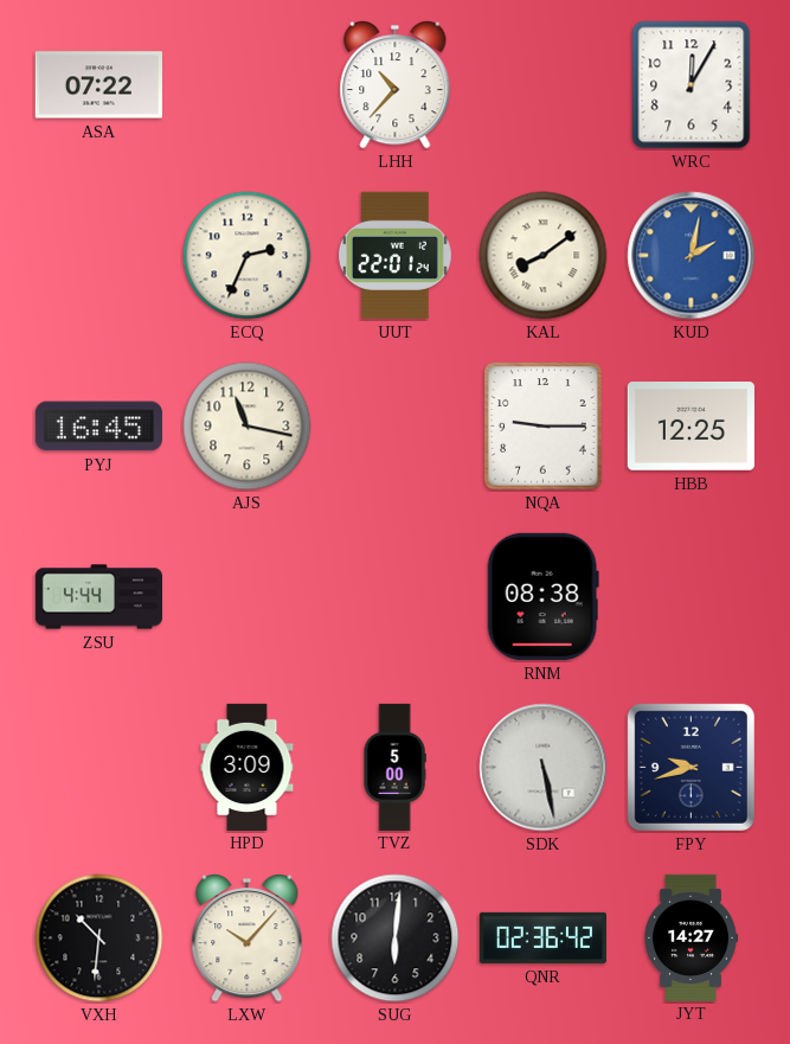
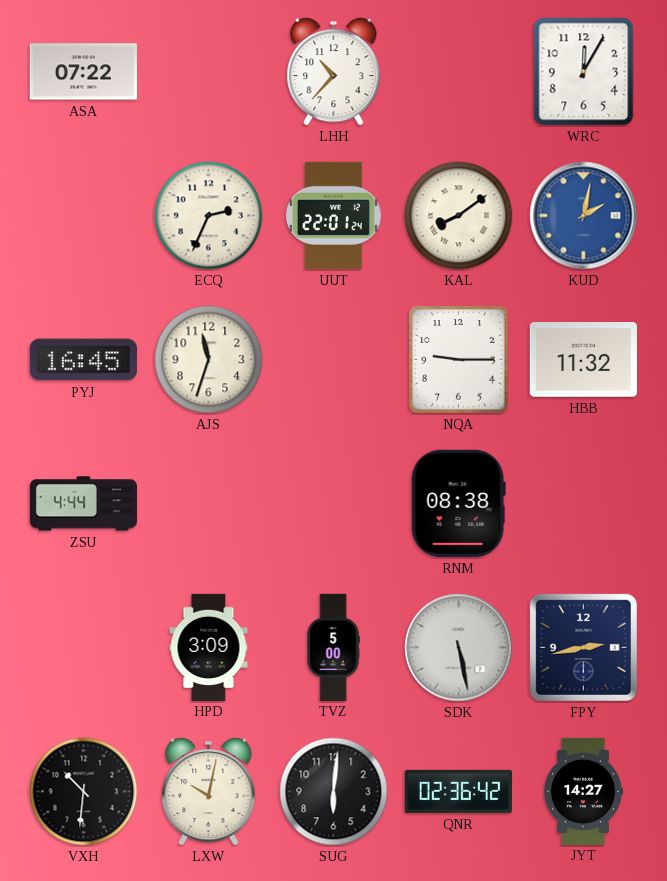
AJS: 11:17 -> 11:33
HBB: 12:25 -> 11:32
FPY: 9:42 -> 2:43
LXW: 10:07 -> 10:02
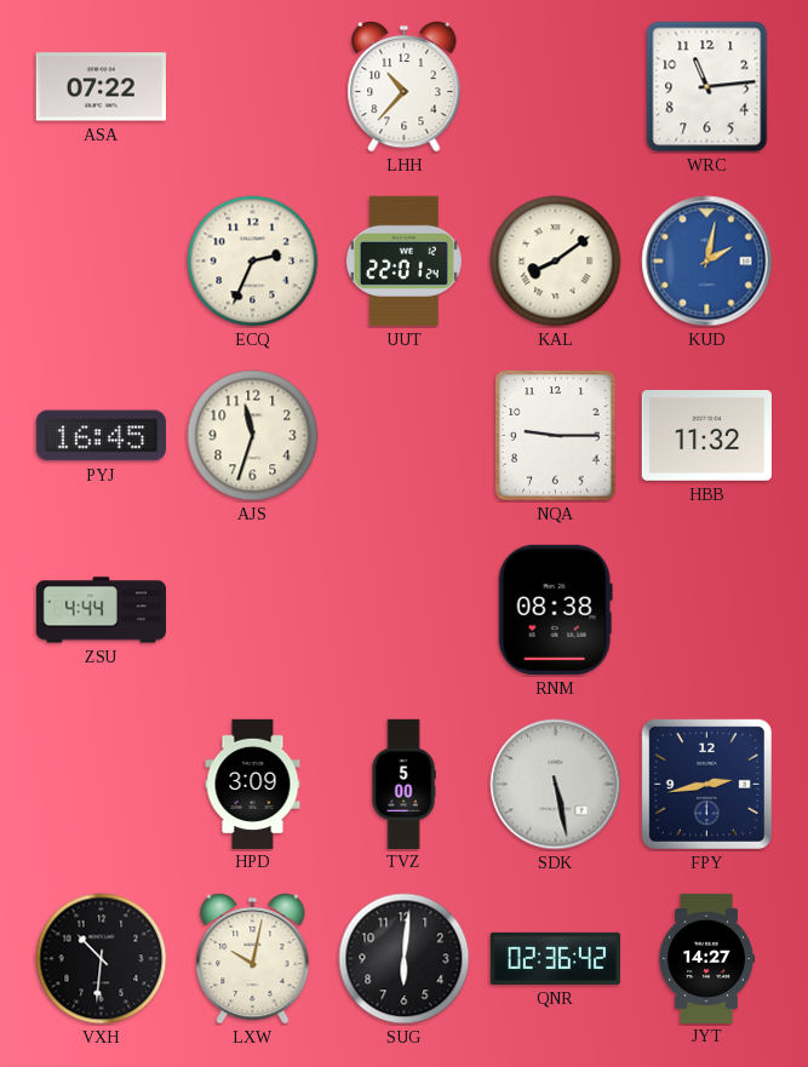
WRC: 12:05 -> 11:14
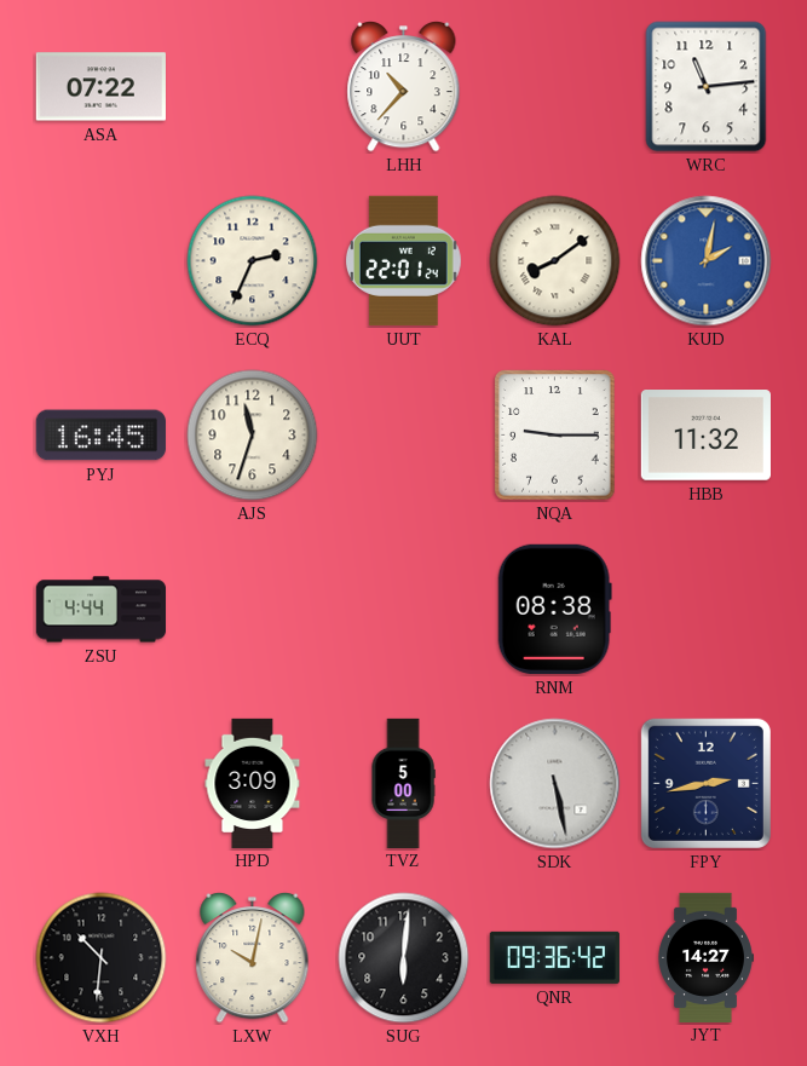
QNR: 02:36 -> 09:36
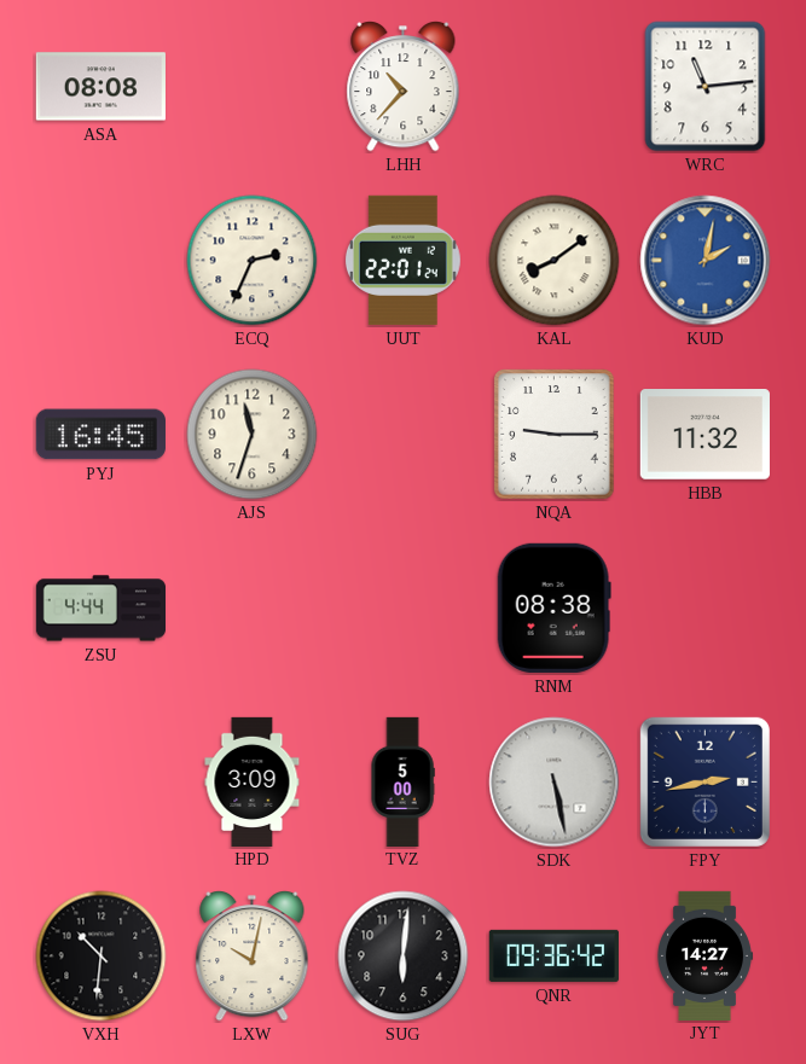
ASA: 07:22 -> 08:08
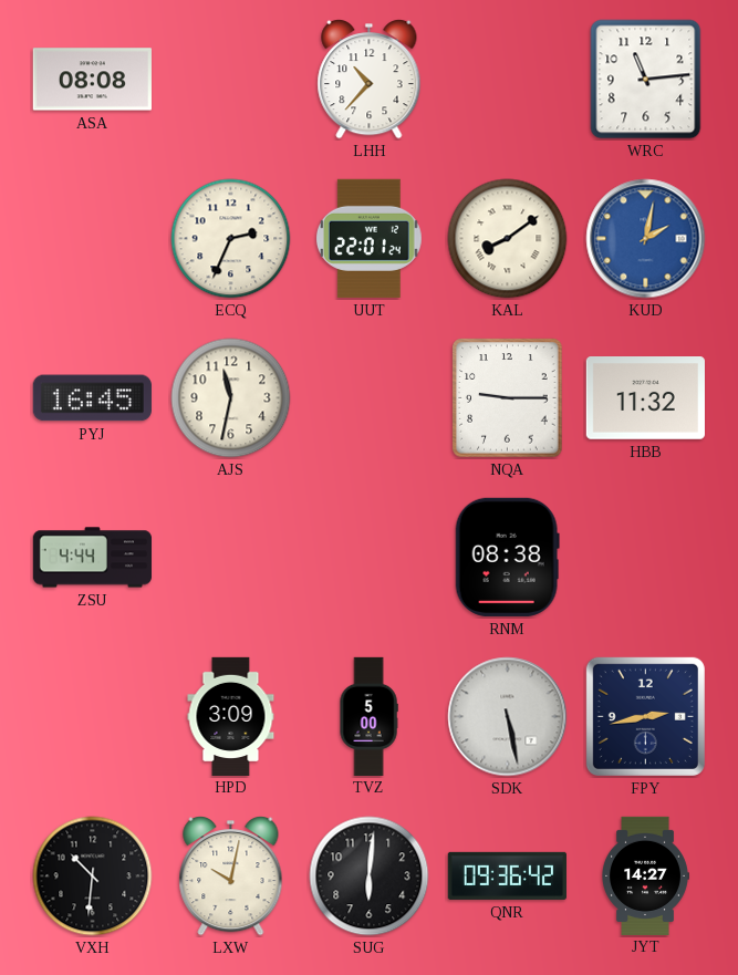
AJS: 11:33 -> 11:32
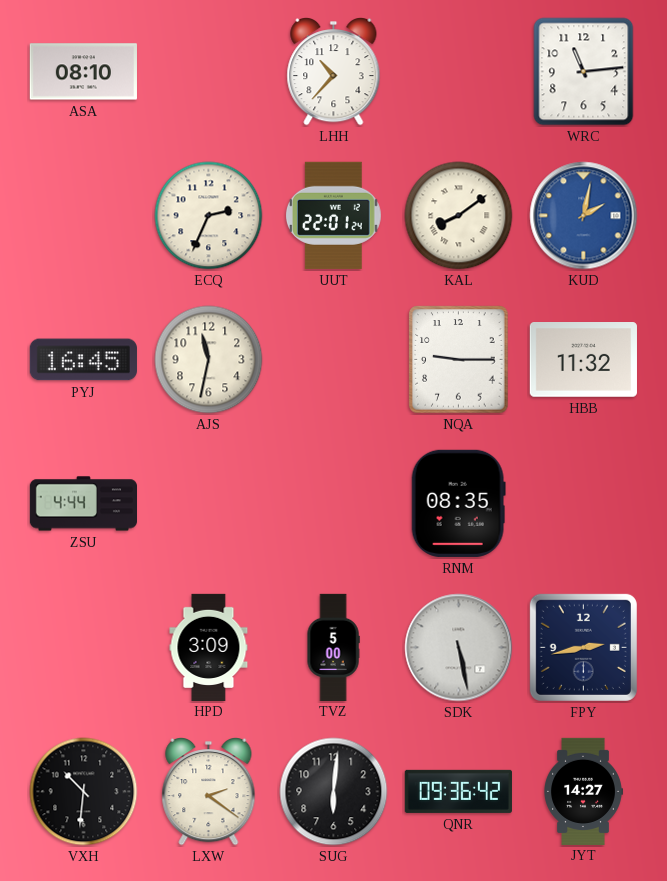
ASA: 08:08 -> 08:10
RNM: 08:38 -> 08:35
LXW: 10:02 -> 2:21
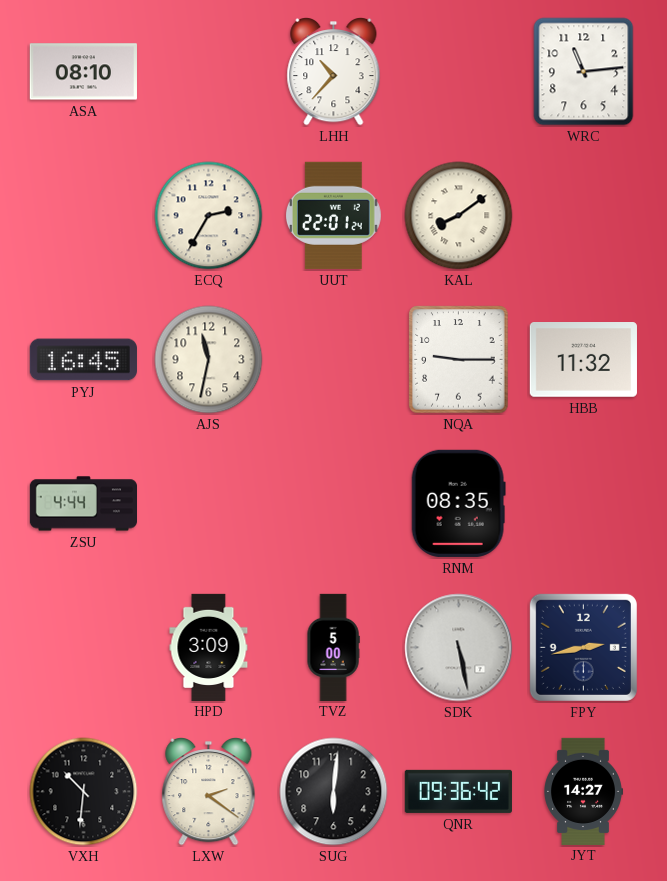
ECQ: 2:34 -> 2:35
KUD: 2:02 -> none
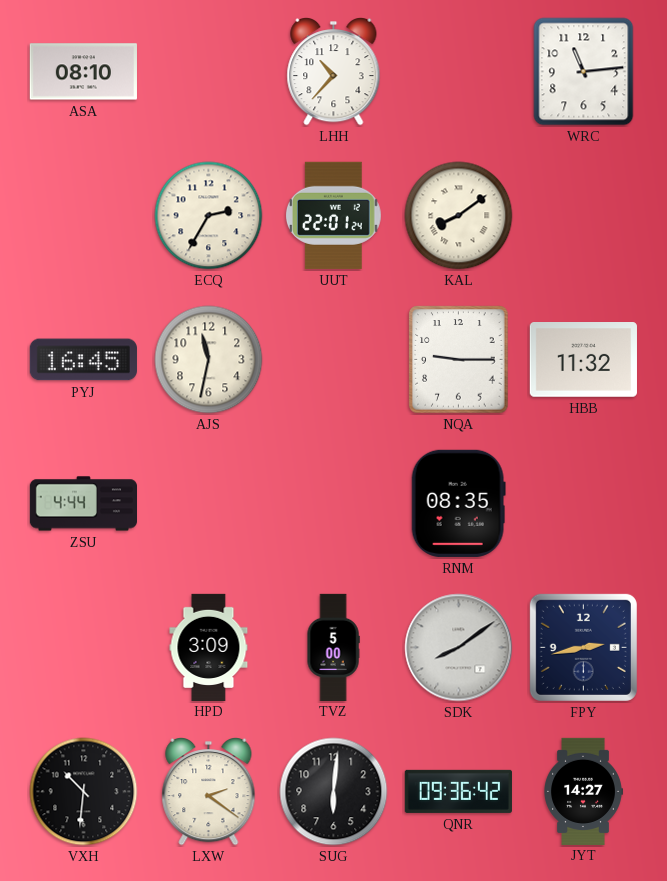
SDK: 5:28 -> 8:09
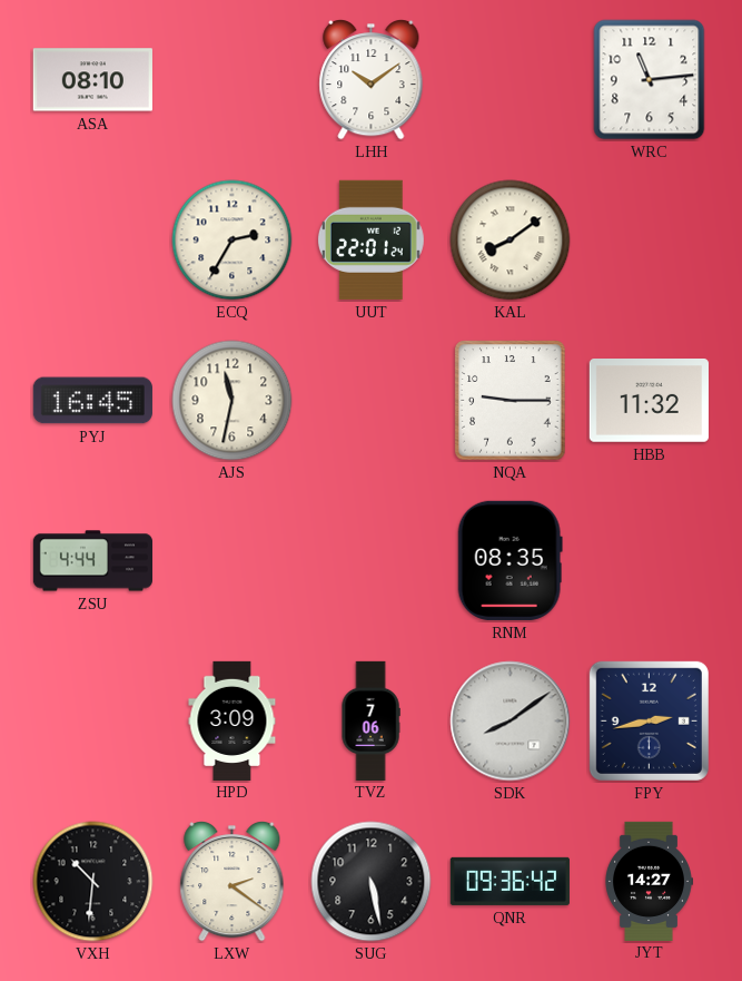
LHH: 10:37 -> 10:09
TVZ: 5:00 -> 7:06
SUG: 6:01 -> 5:28
